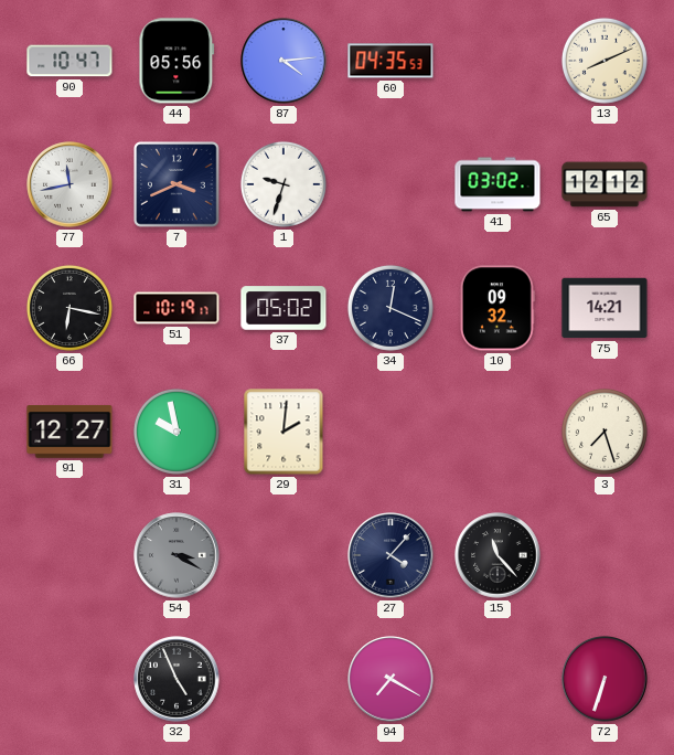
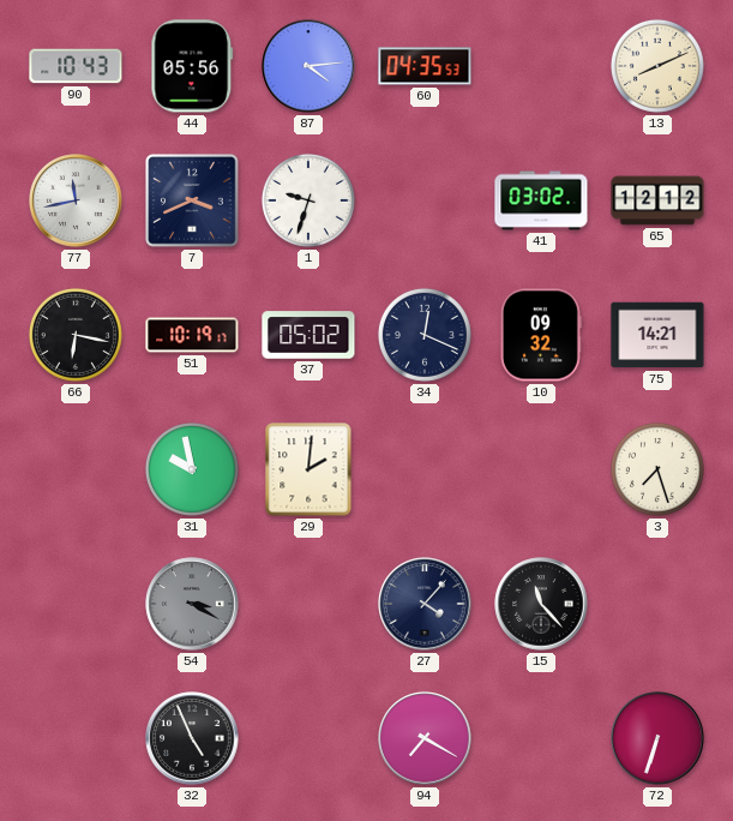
90: 10:47 -> 10:43
91: 12:27 -> none
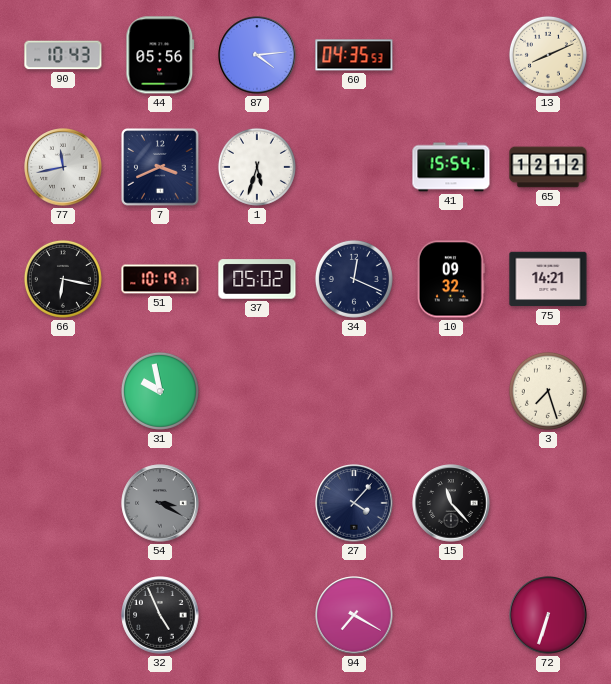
1: 9:33 -> 5:33
41: 03:02 -> 15:54
29: 2:01 -> none
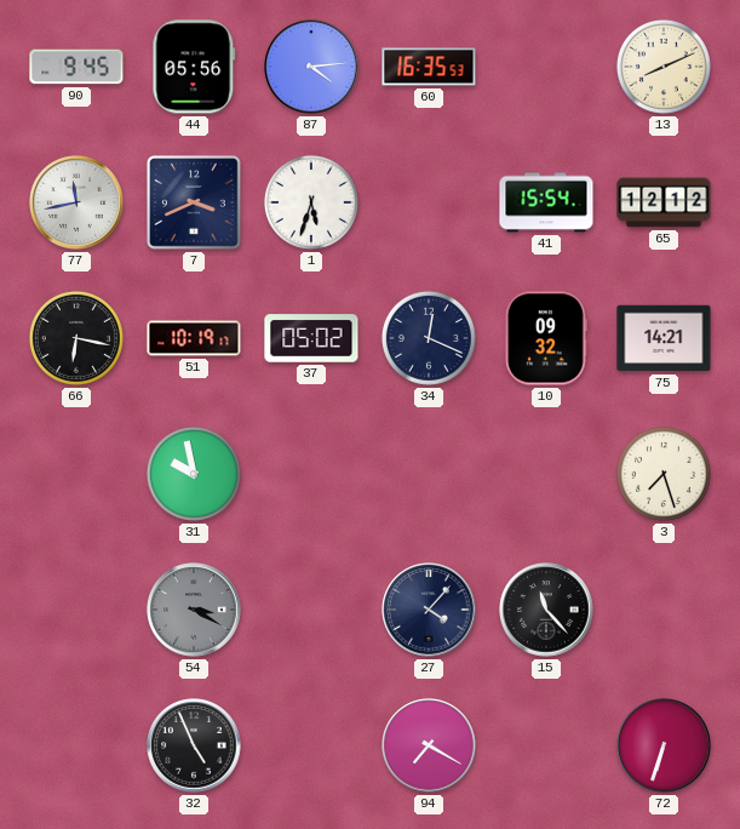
90: 10:43 -> 9:45
60: 04:35 -> 16:35
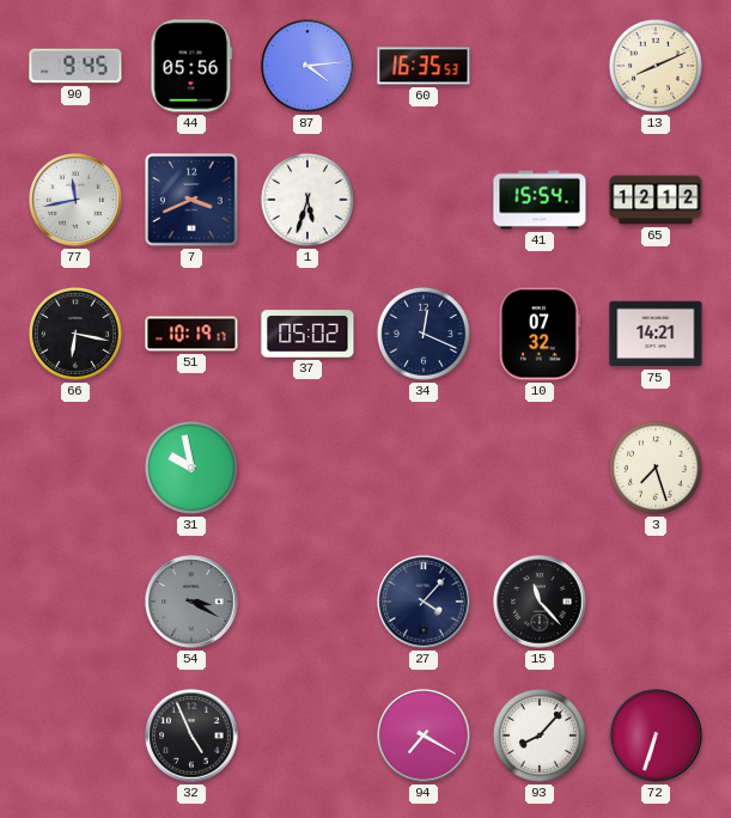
10: 09:32 -> 07:32
93: none -> 8:07
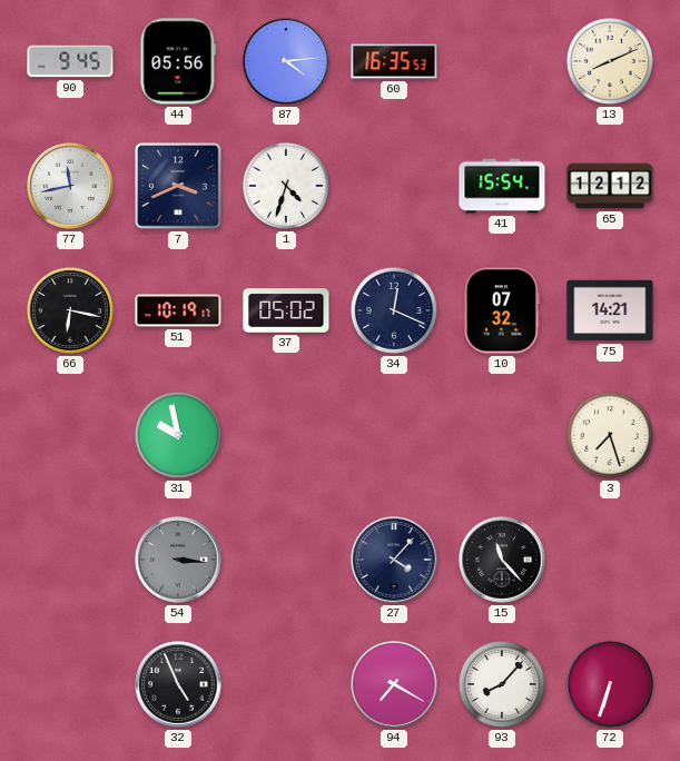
1: 5:33 -> 4:33
54: 3:20 -> 3:16
